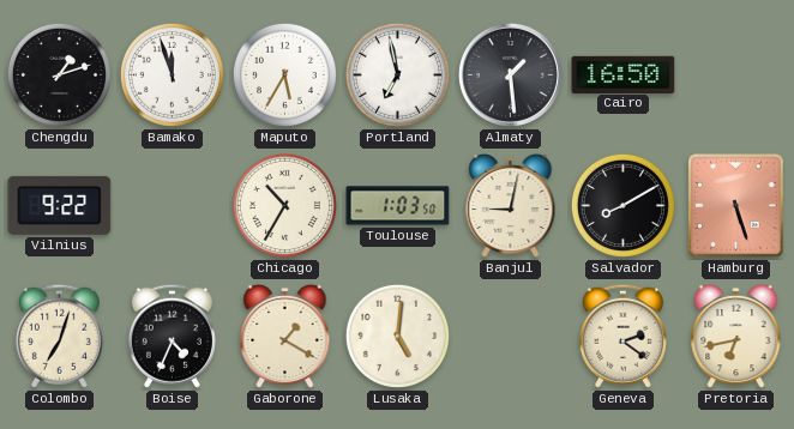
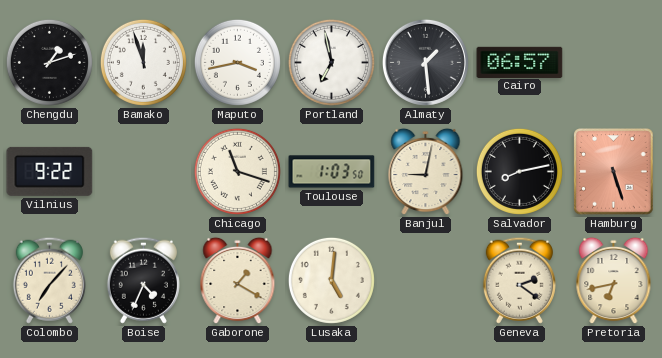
Maputo: 5:35 -> 3:43
Cairo: 16:50 -> 06:57
Chicago: 10:35 -> 11:18
Salvador: 8:10 -> 8:13
Colombo: 7:03 -> 7:07
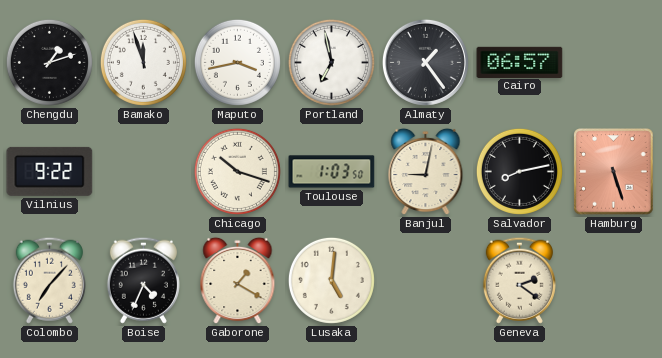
Almaty: 1:29 -> 1:24
Chicago: 11:18 -> 10:18
Pretoria: 6:43 -> none
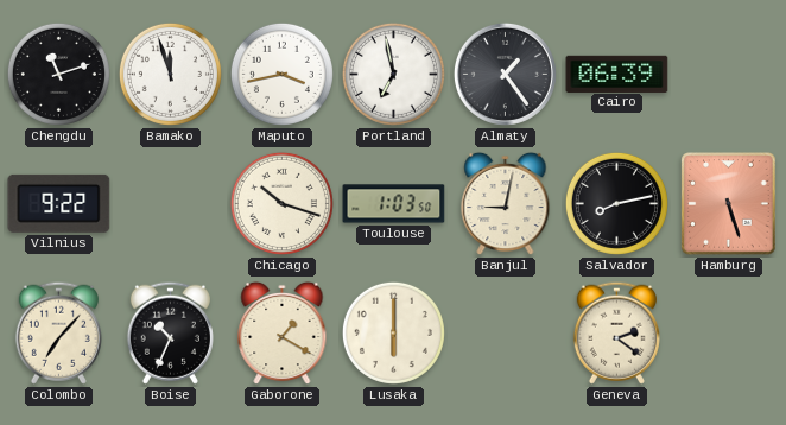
Chengdu: 1:12 -> 11:12
Cairo: 06:57 -> 06:39
Boise: 4:34 -> 10:34
Lusaka: 5:01 -> 6:00
